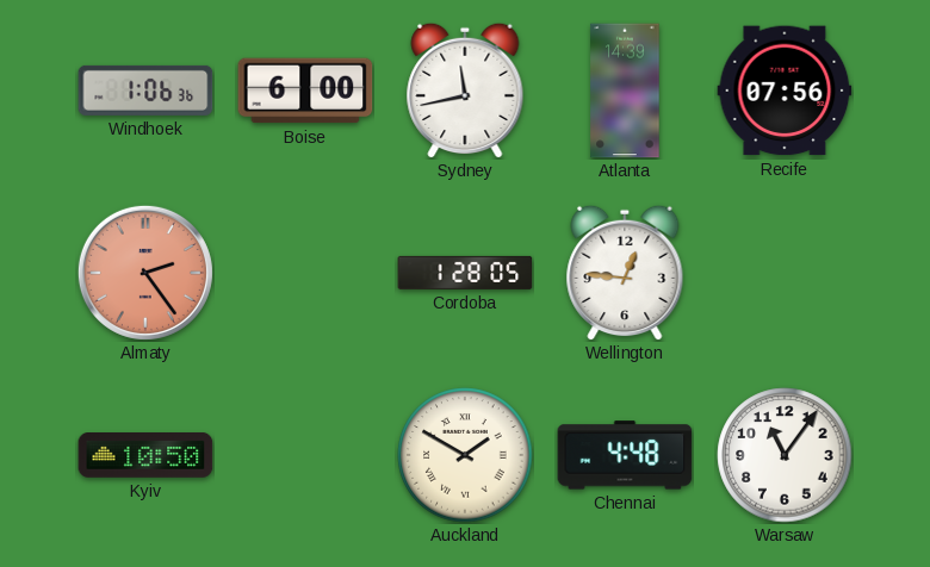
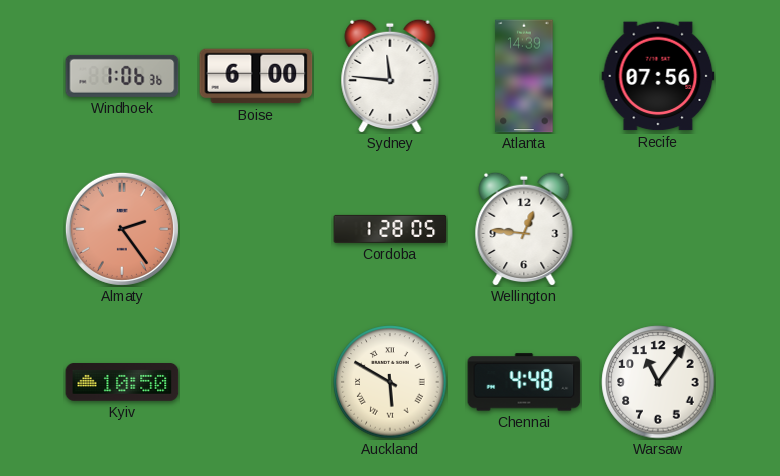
Sydney: 11:43 -> 11:46
Auckland: 1:50 -> 5:50
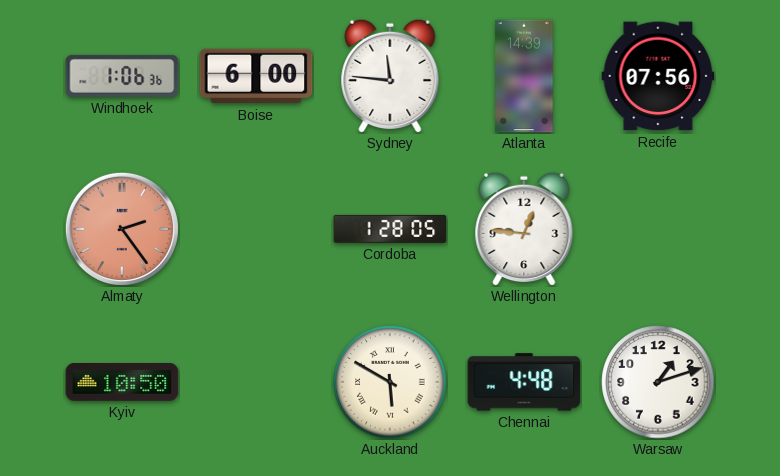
Warsaw: 11:06 -> 1:12
